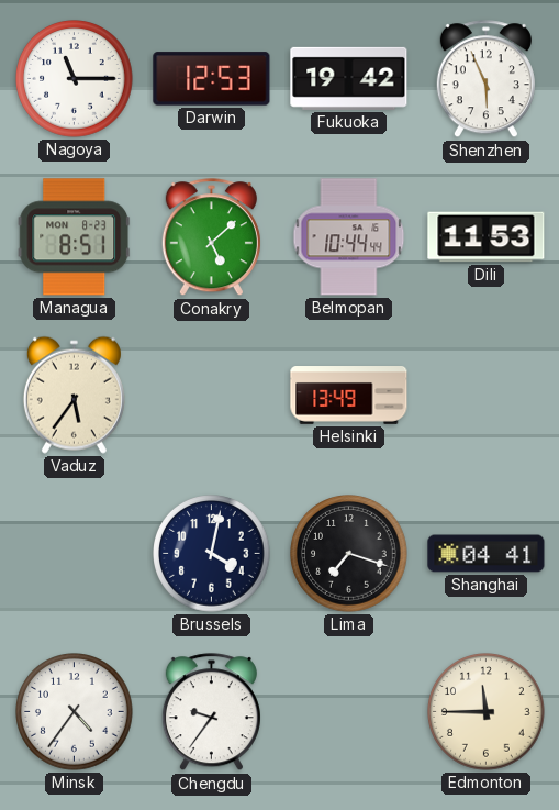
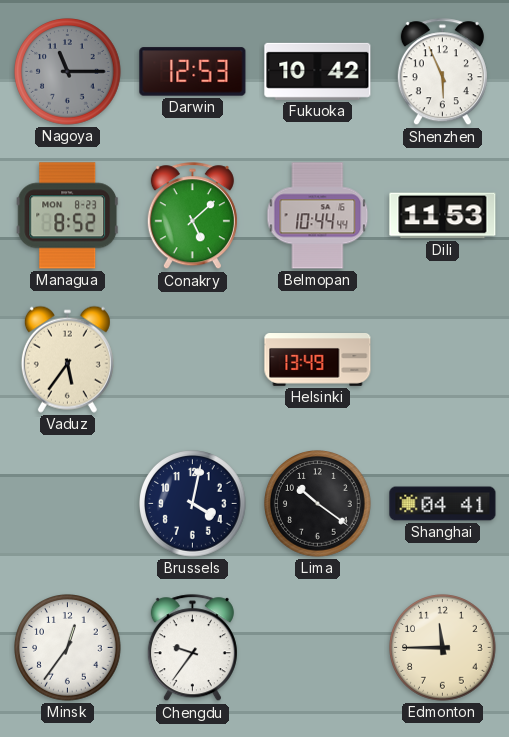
Nagoya dial: white -> grey
Fukuoka: 19:42 -> 10:42
Managua: 8:51 -> 8:52
Lima: 7:18 -> 10:21
Minsk: 4:36 -> 12:36
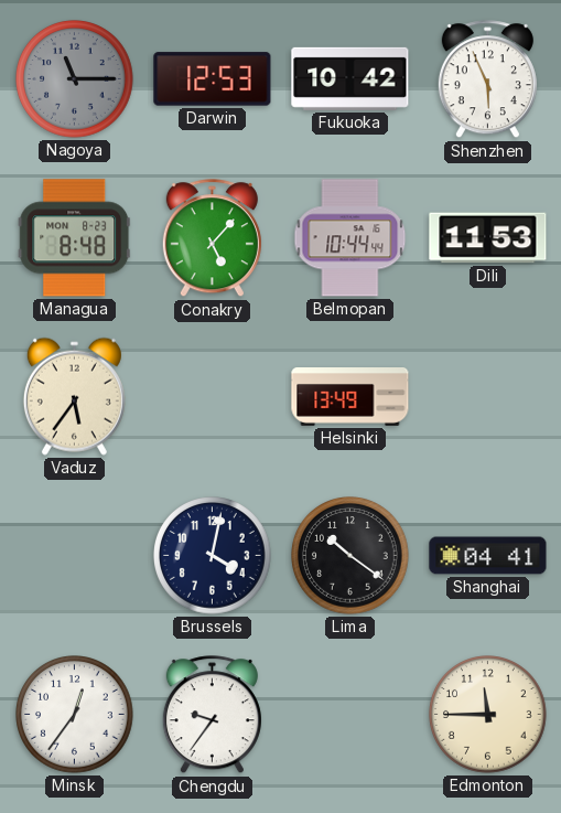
Managua: 8:52 -> 8:48
Conakry: 5:08 -> 5:07
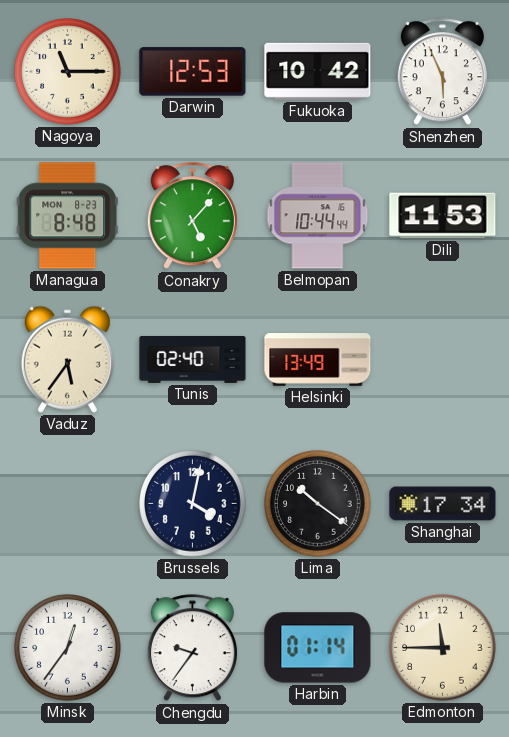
Nagoya dial: grey -> cream
Tunis: none -> 02:40
Shanghai: 04:41 -> 17:34
Harbin: none -> 01:14
